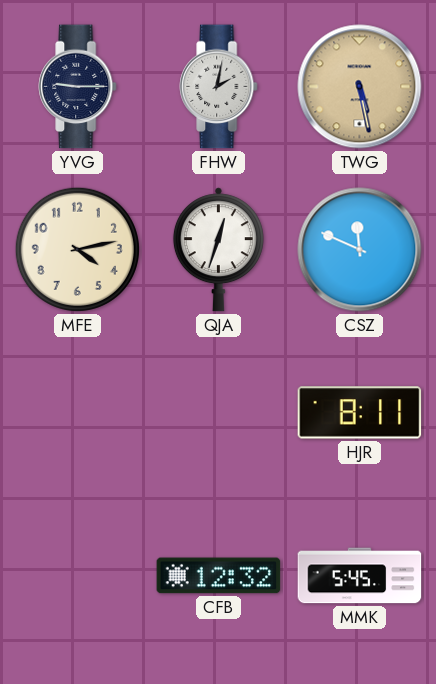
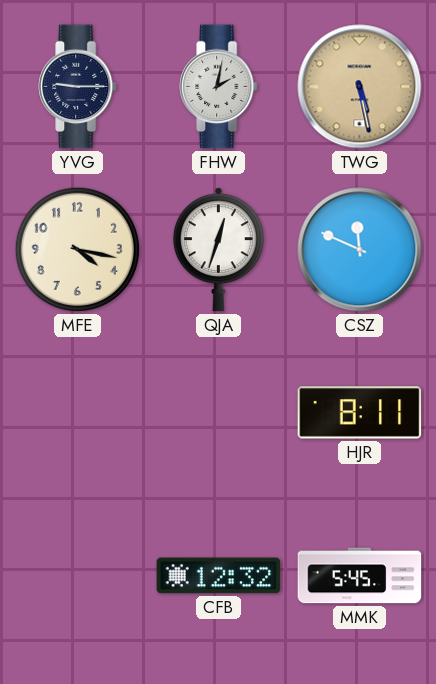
MFE: 4:13 -> 4:17
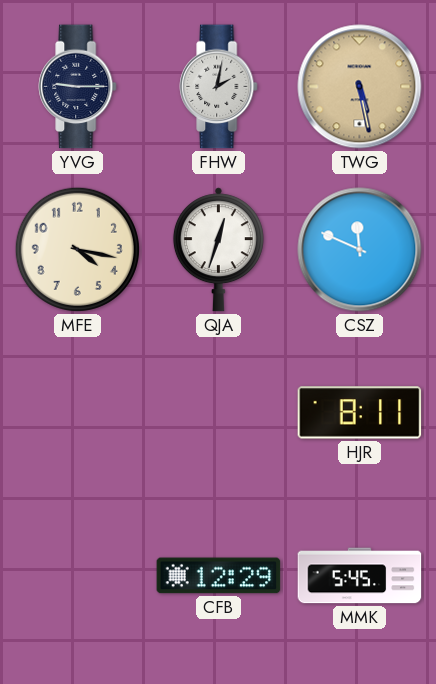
CFB: 12:32 -> 12:29
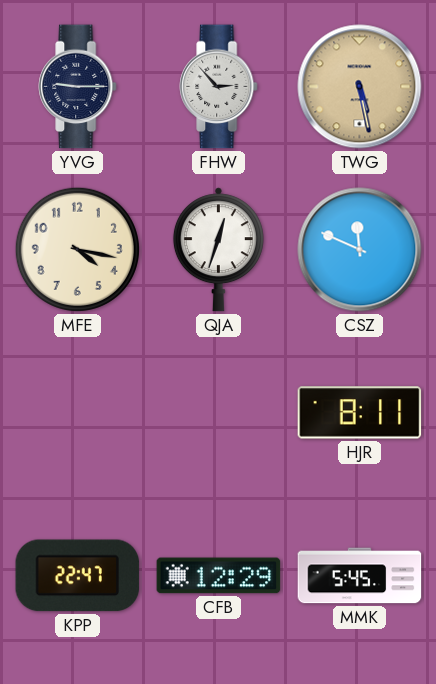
FHW: 2:02 -> 2:53
KPP: none -> 22:47
